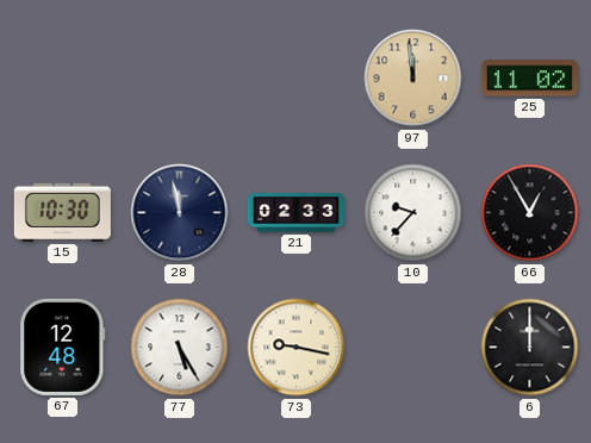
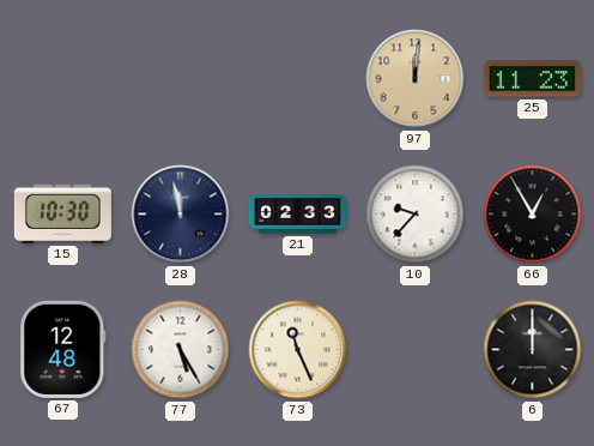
97: 11:59 -> 12:01
25: 11:02 -> 11:23
73: 9:17 -> 11:26
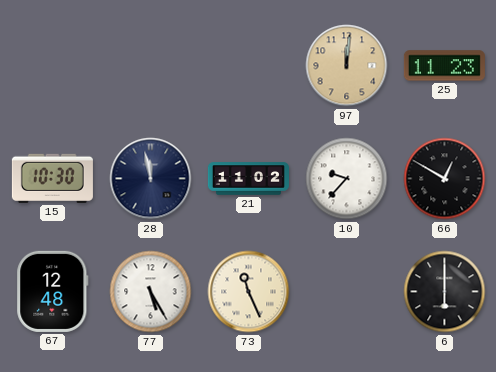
21: 02:33 -> 11:02
66: 12:55 -> 12:50
6: 12:00 -> 6:00
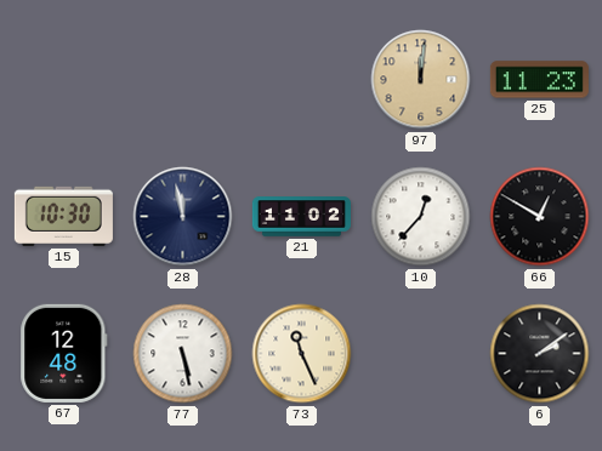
10: 9:37 -> 12:37
77: 5:25 -> 5:28
6: 6:00 -> 2:09
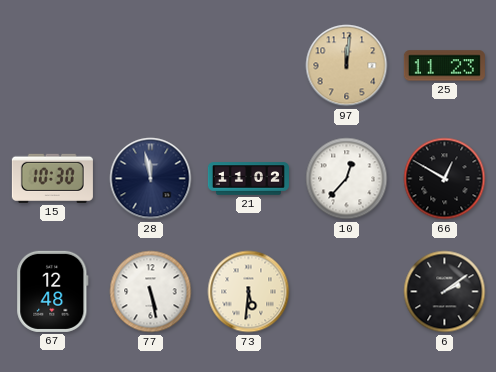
73: 11:26 -> 5:31
